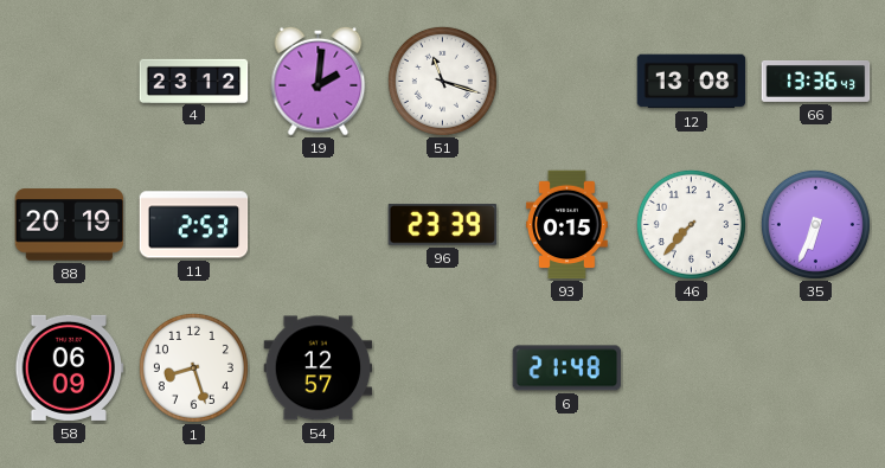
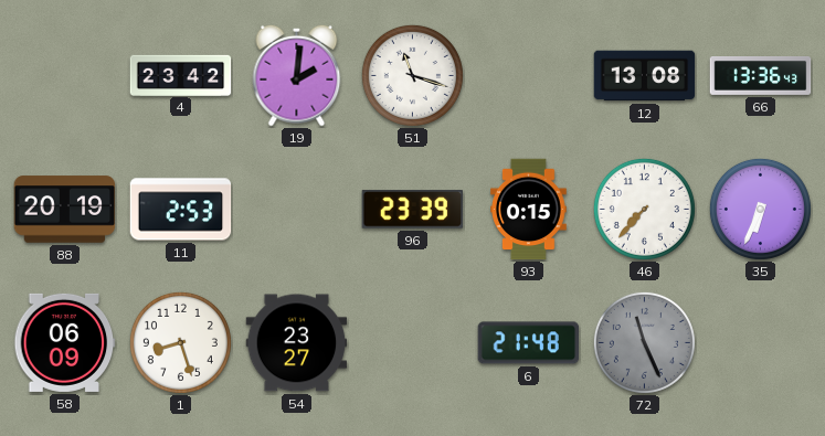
4: 23:12 -> 23:42
54: 12:57 -> 23:27
72: none -> 11:26
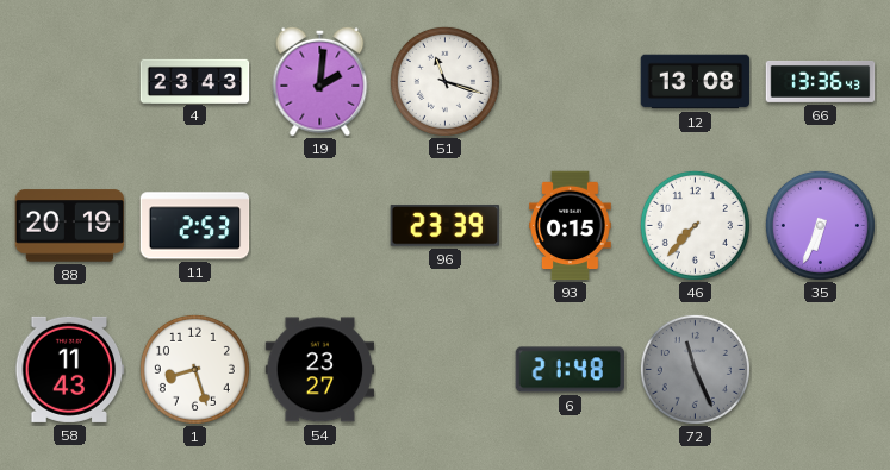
4: 23:42 -> 23:43
58: 06:09 -> 11:43
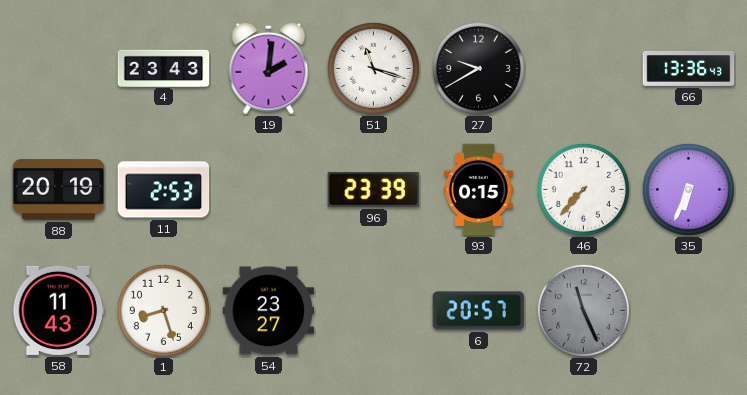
27: none -> 9:40
12: 13:08 -> none
6: 21:48 -> 20:57
